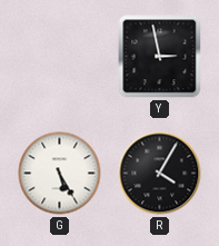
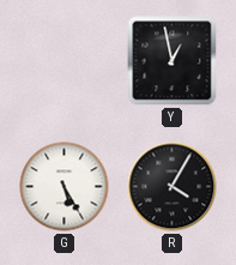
Y: 2:58 -> 12:58
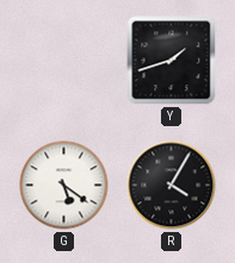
Y: 12:58 -> 1:42
G: 5:25 -> 5:21
